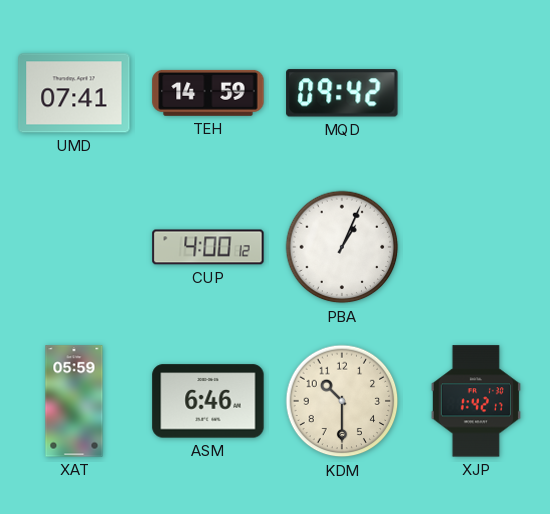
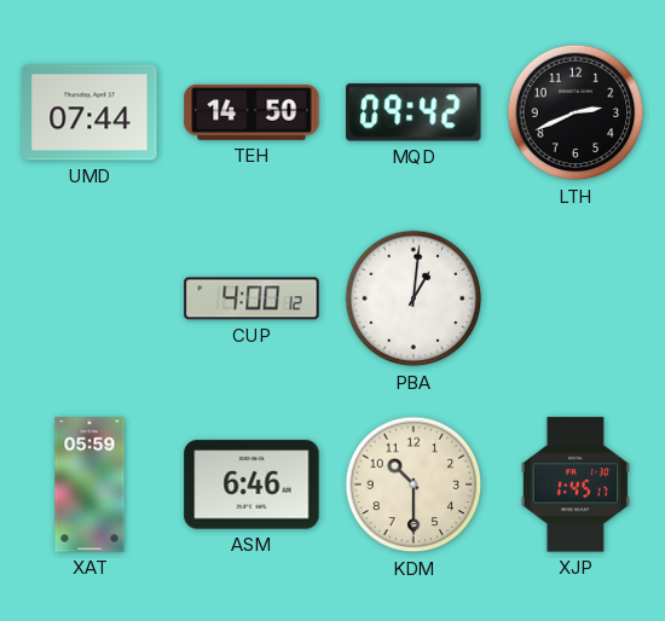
UMD: 07:41 -> 07:44
TEH: 14:59 -> 14:50
LTH: none -> 2:41
PBA: 1:04 -> 1:01
XJP: 1:42 -> 1:45
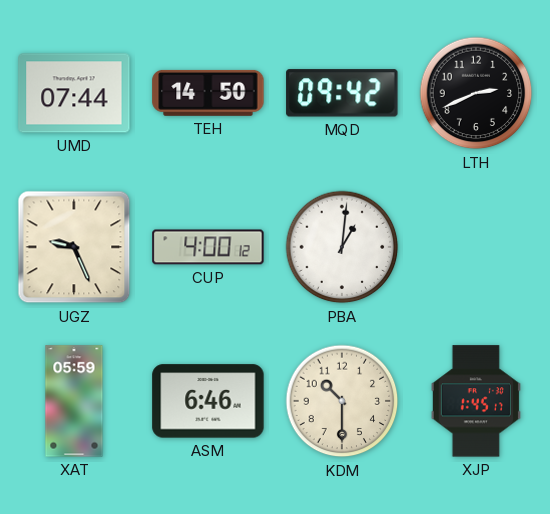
UGZ: none -> 9:26
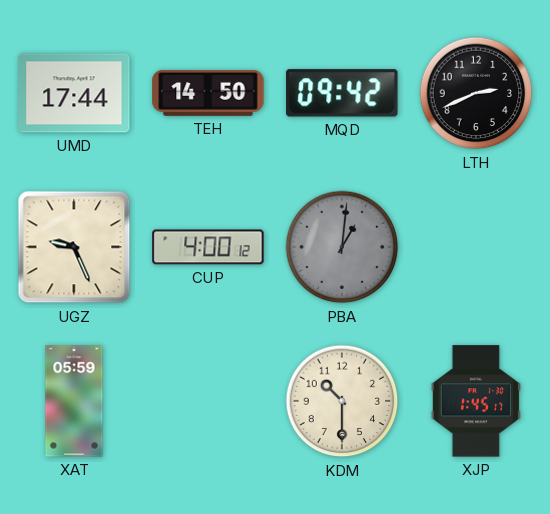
UMD: 07:44 -> 17:44
PBA dial: white -> grey
ASM: 6:46 -> none
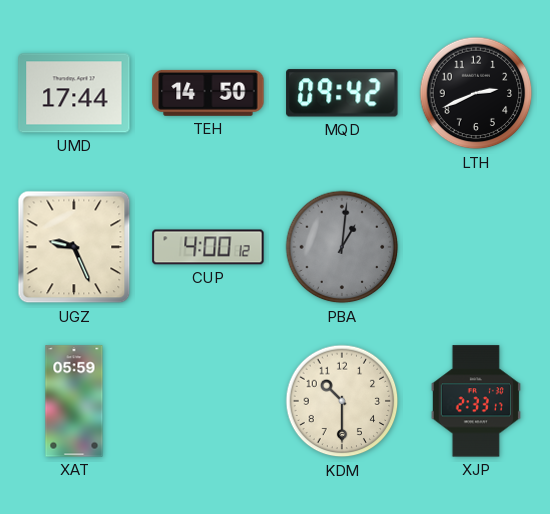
XJP: 1:45 -> 2:33
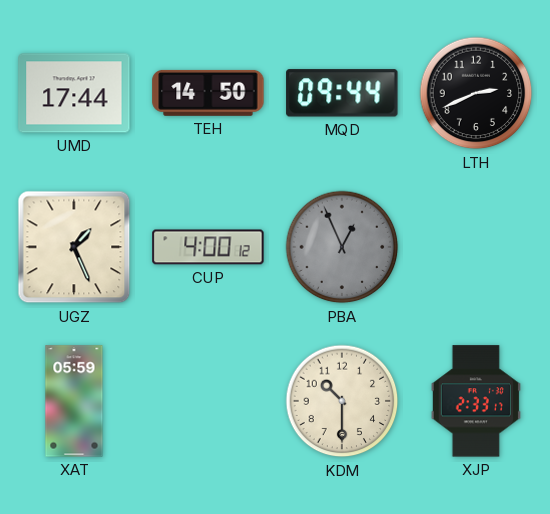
MQD: 09:42 -> 09:44
UGZ: 9:26 -> 1:26
PBA: 1:01 -> 12:56
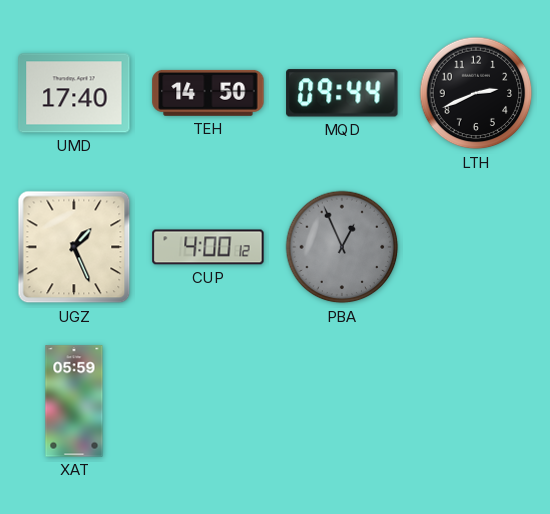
UMD: 17:44 -> 17:40
KDM: 10:30 -> none
XJP: 2:33 -> none
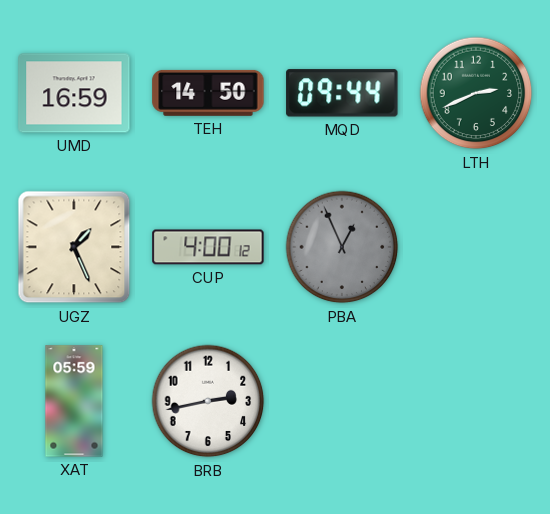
UMD: 17:40 -> 16:59
LTH dial: black -> green
BRB: none -> 2:43
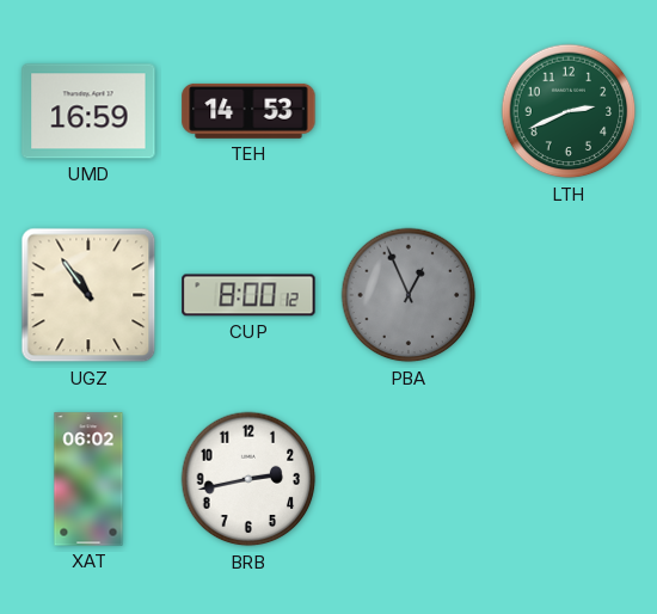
TEH: 14:50 -> 14:53
MQD: 09:44 -> none
UGZ: 1:26 -> 10:54
CUP: 4:00 -> 8:00
XAT: 05:59 -> 06:02
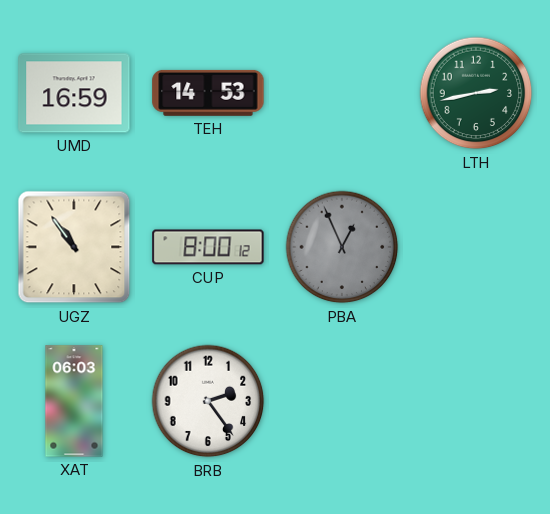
LTH: 2:41 -> 2:43
XAT: 06:02 -> 06:03
BRB: 2:43 -> 2:24
